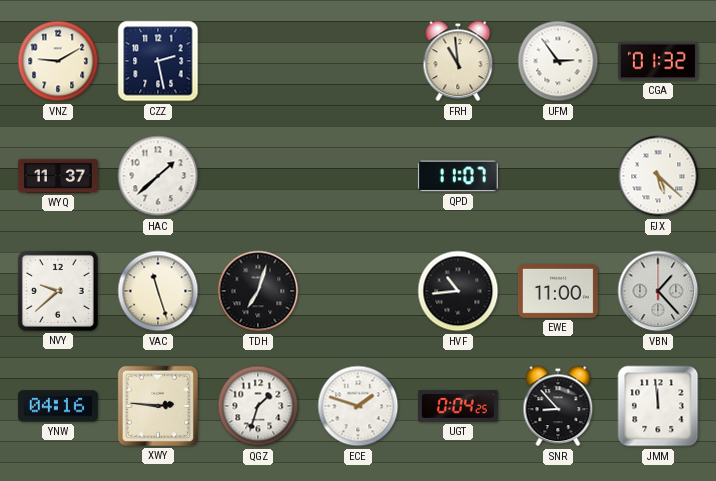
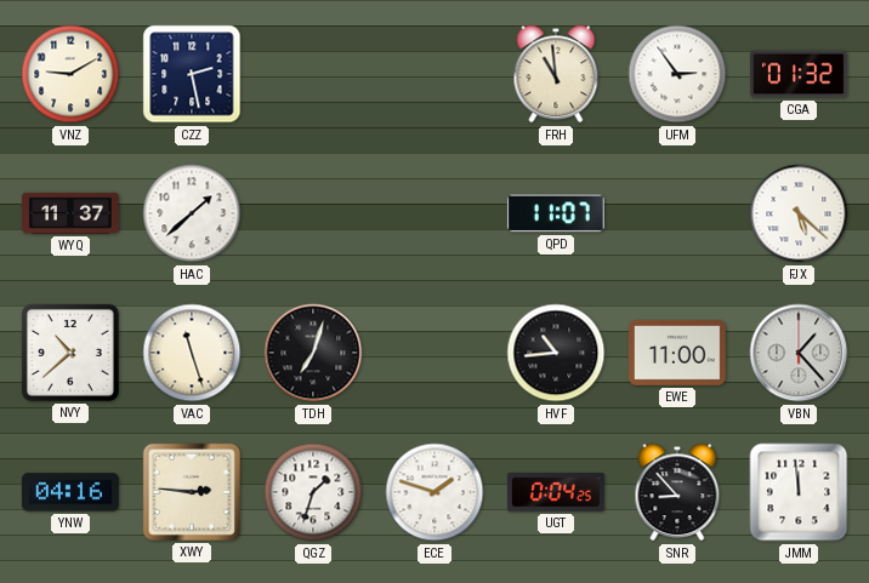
NVY: 9:38 -> 10:38
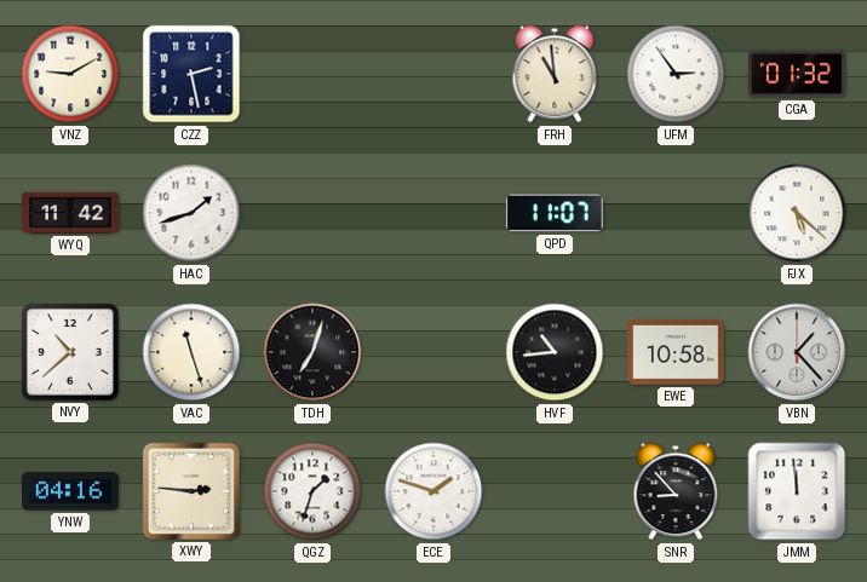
WYQ: 11:37 -> 11:42
HAC: 1:38 -> 1:42
EWE: 11:00 -> 10:58
UGT: 0:04 -> none
